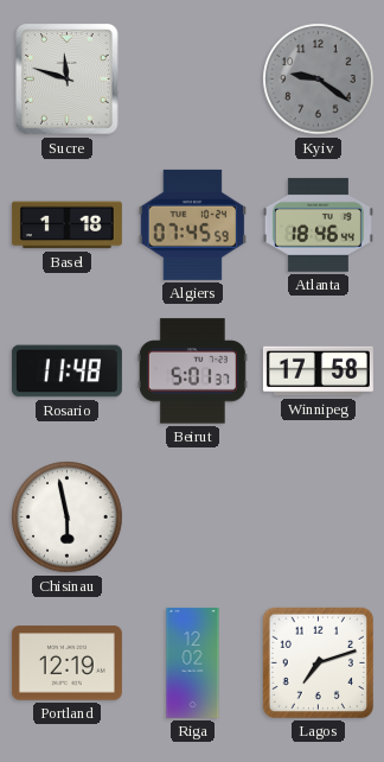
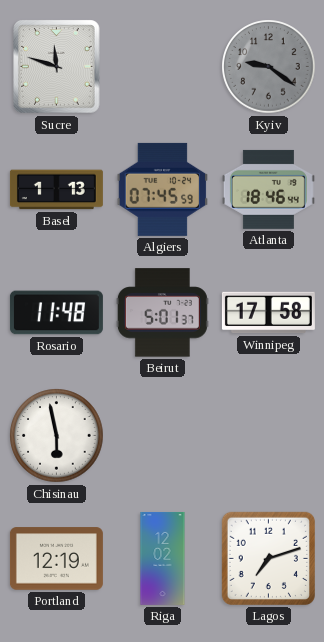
Basel: 1:18 -> 1:13
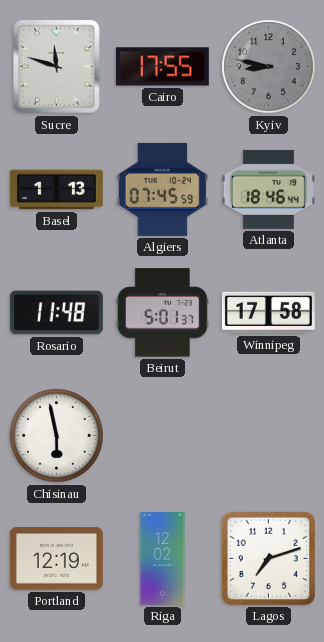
Cairo: none -> 17:55
Kyiv: 9:21 -> 8:47
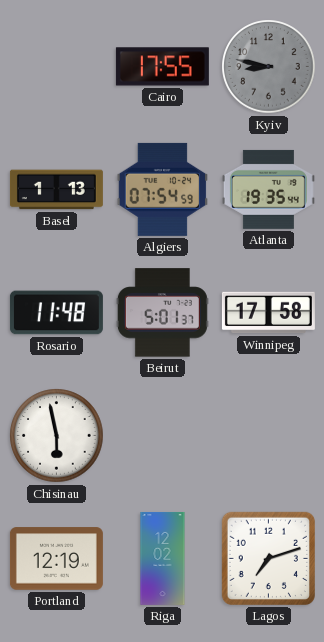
Sucre: 11:48 -> none
Algiers: 07:45 -> 07:54
Atlanta: 18:46 -> 19:35
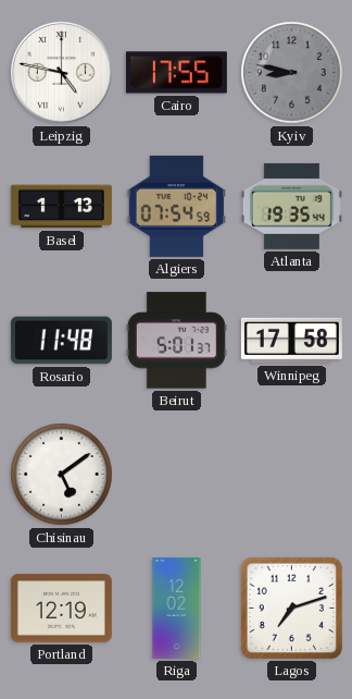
Leipzig: none -> 4:47
Chisinau: 5:58 -> 5:09
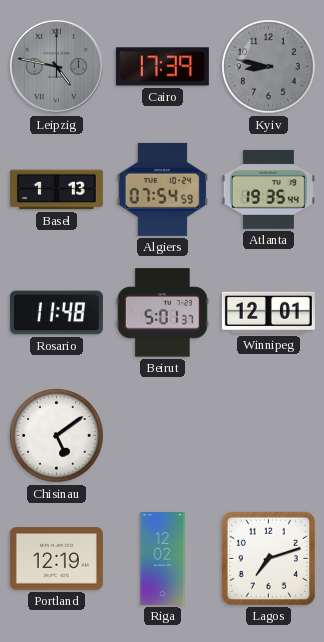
Leipzig dial: white -> grey
Cairo: 17:55 -> 17:39
Winnipeg: 17:58 -> 12:01
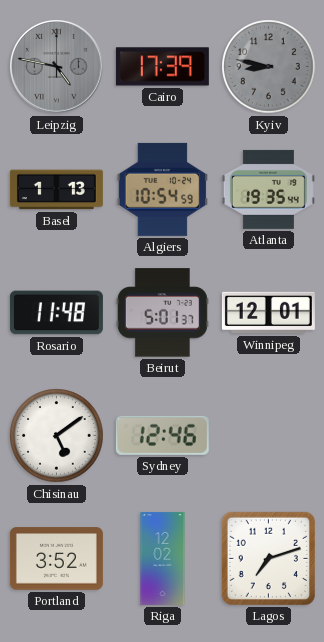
Algiers: 07:54 -> 10:54
Sydney: none -> 12:46
Portland: 12:19 -> 3:52
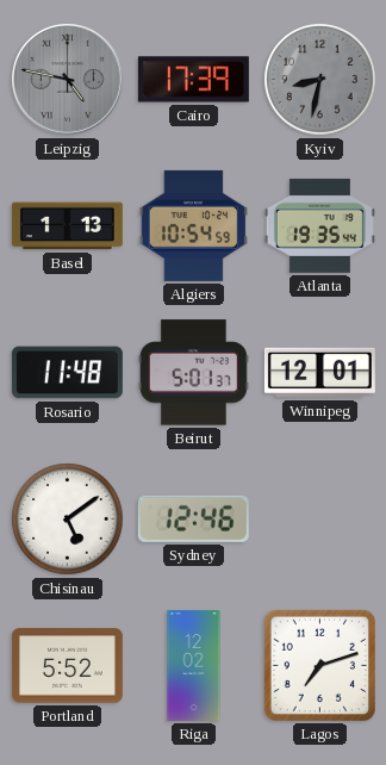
Kyiv: 8:47 -> 8:32
Portland: 3:52 -> 5:52
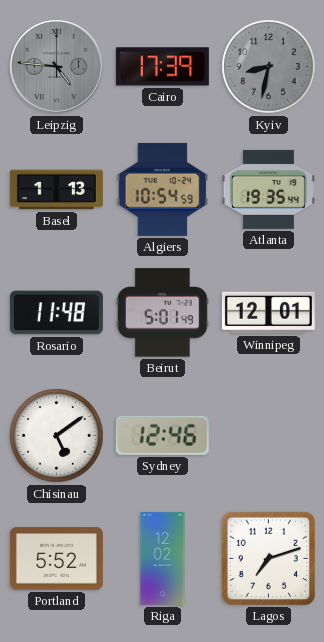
Leipzig: 4:47 -> 4:46
Beirut: 5:01:37 -> 5:01:49
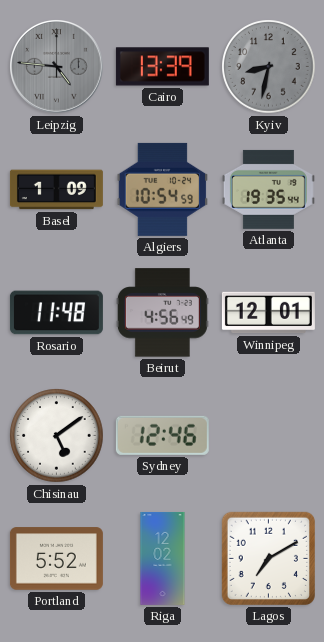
Cairo: 17:39 -> 13:39
Basel: 1:13 -> 1:09
Beirut: 5:01 -> 4:56
Lagos: 7:12 -> 7:10
